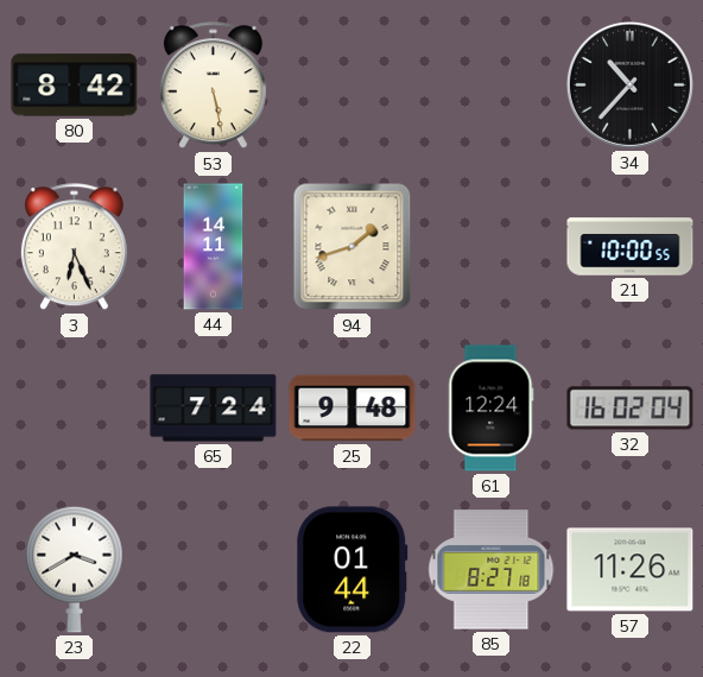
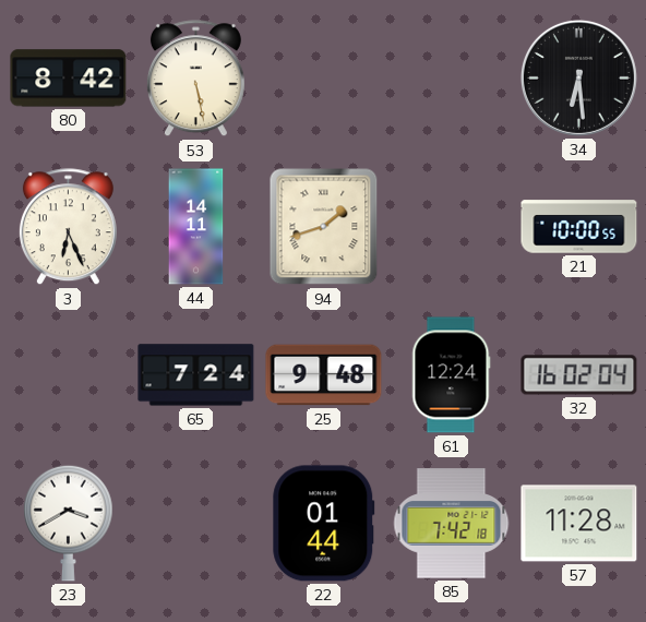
34: 10:37 -> 6:29
85: 8:27 -> 7:42
57: 11:26 -> 11:28
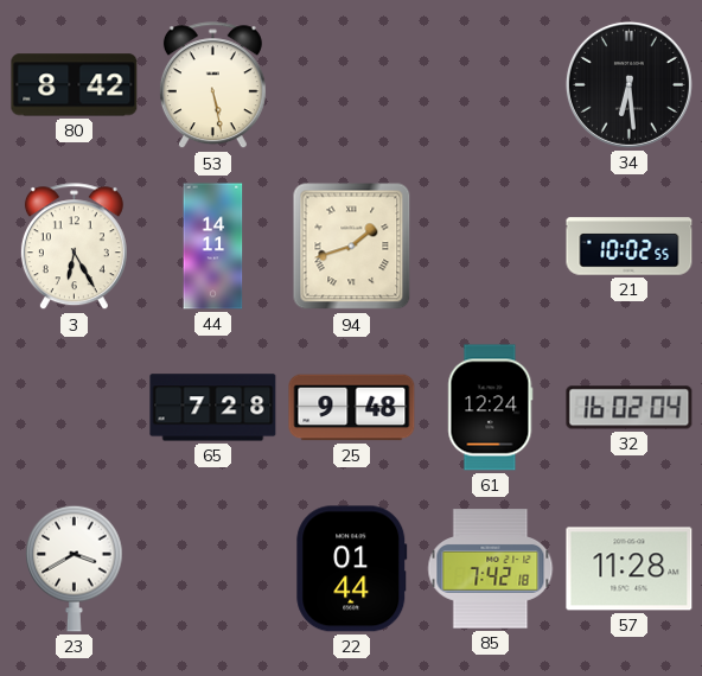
3: 6:26 -> 6:25
21: 10:00 -> 10:02
65: 7:24 -> 7:28
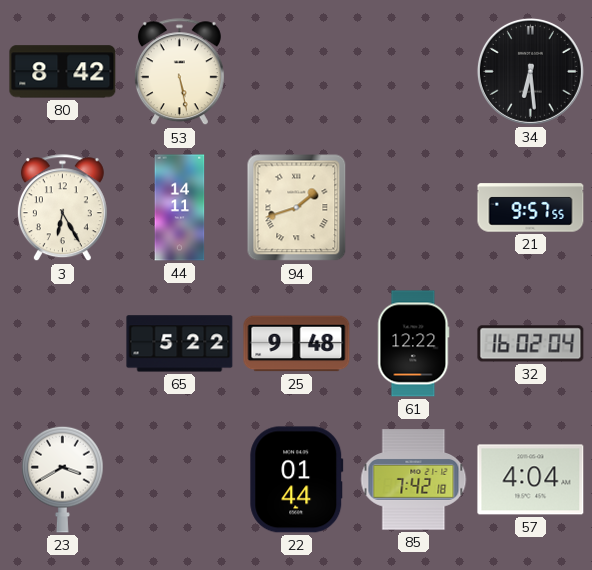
21: 10:02 -> 9:57
65: 7:28 -> 5:22
61: 12:24 -> 12:22
57: 11:28 -> 4:04
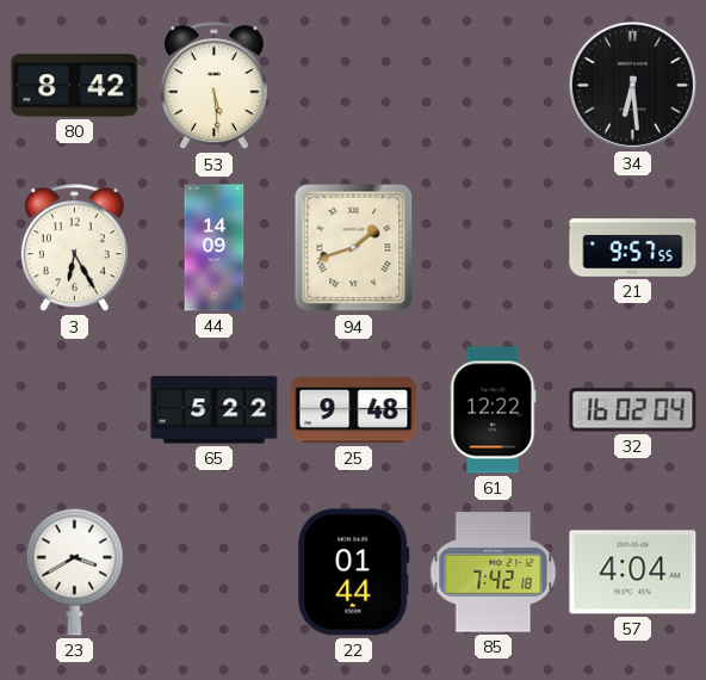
53: 5:28 -> 5:29
44: 14:11 -> 14:09
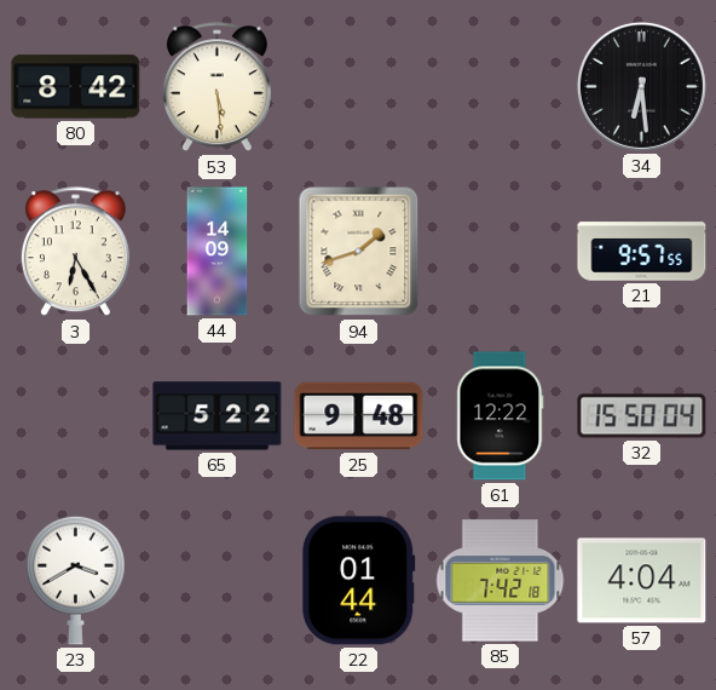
32: 16:02 -> 15:50
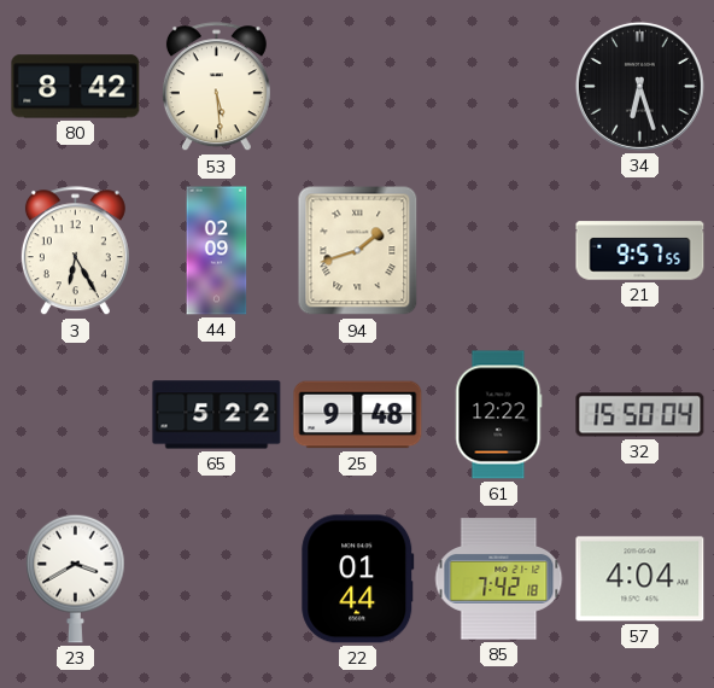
34: 6:29 -> 6:27
44: 14:09 -> 02:09
